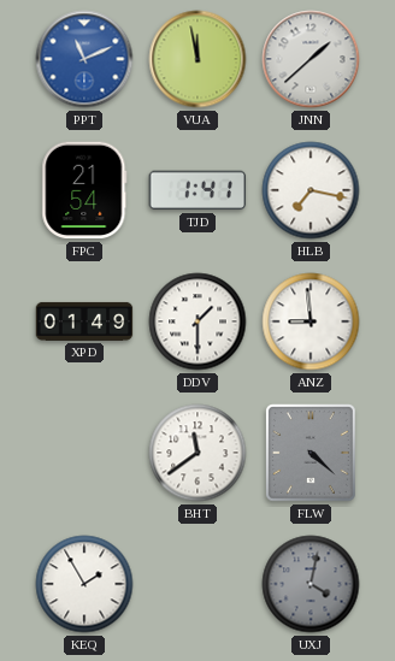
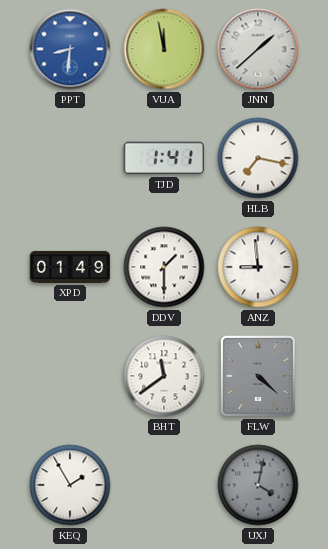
PPT: 11:11 -> 8:31
FPC: 21:54 -> none
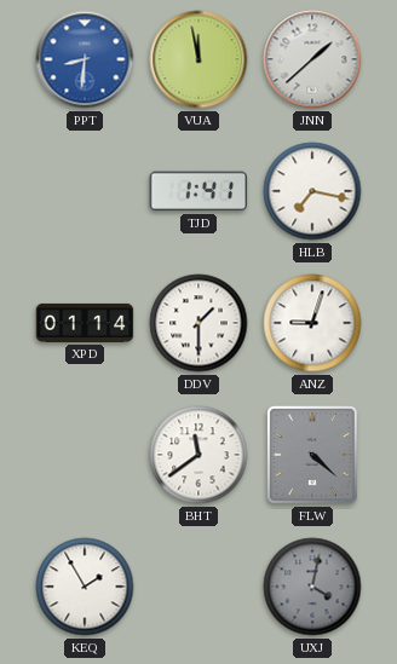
XPD: 01:49 -> 01:14
ANZ: 8:59 -> 9:03
